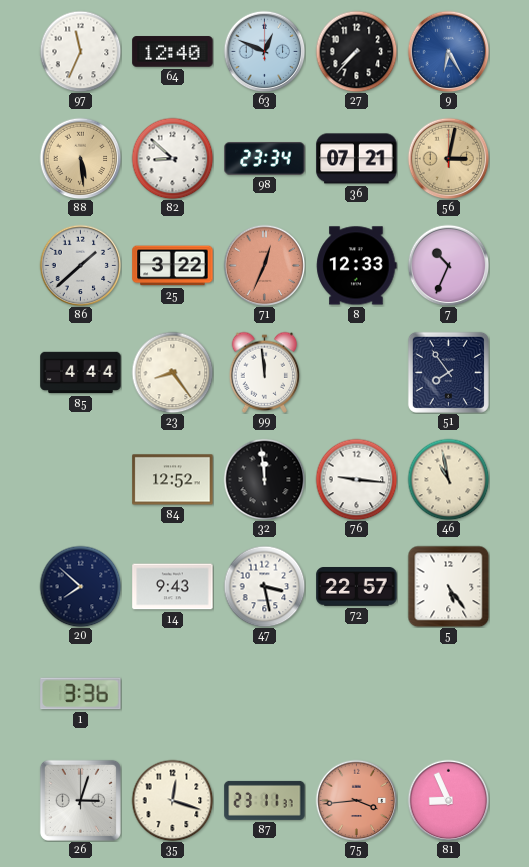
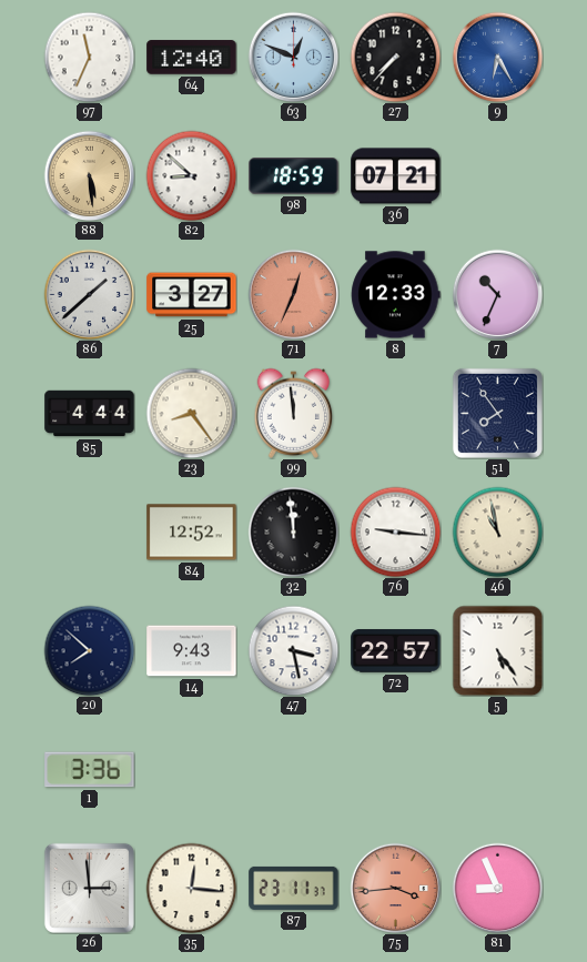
98: 23:34 -> 18:59
56: 3:02 -> none
25: 3:22 -> 3:27
26: 3:03 -> 2:59
35: 12:18 -> 12:16
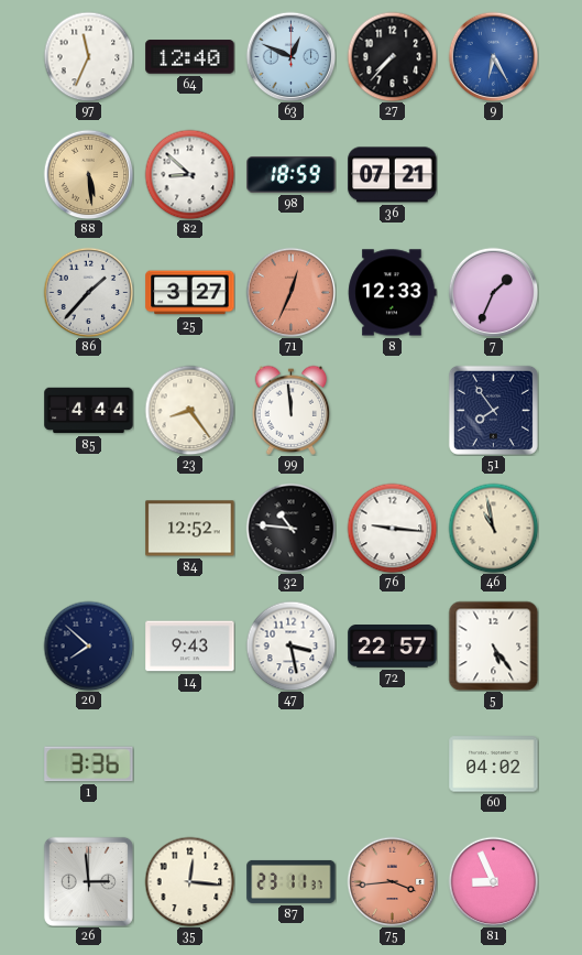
86: 1:38 -> 1:37
7: 10:34 -> 1:34
32: 11:59 -> 10:46
60: none -> 04:02
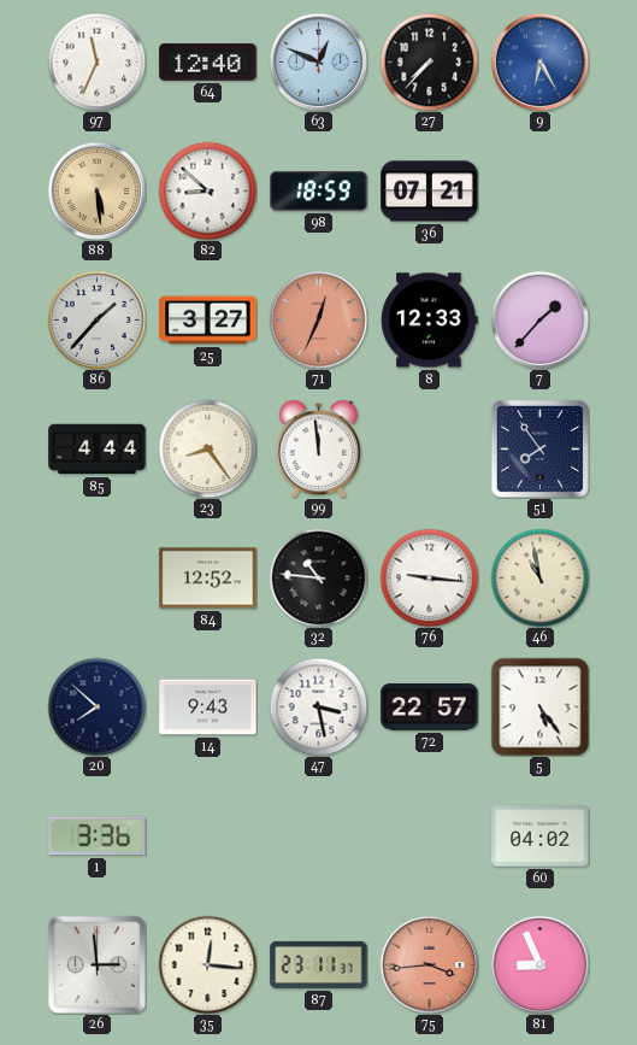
7: 1:34 -> 1:37
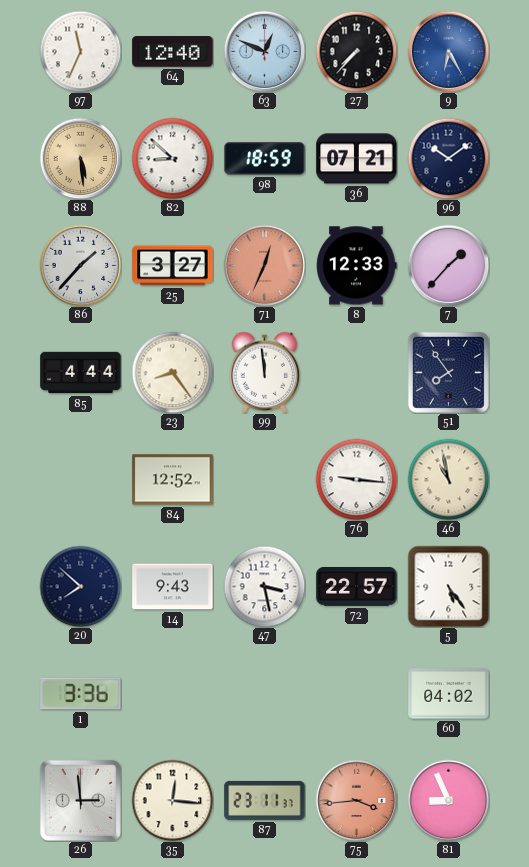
96: none -> 10:09
32: 10:46 -> none
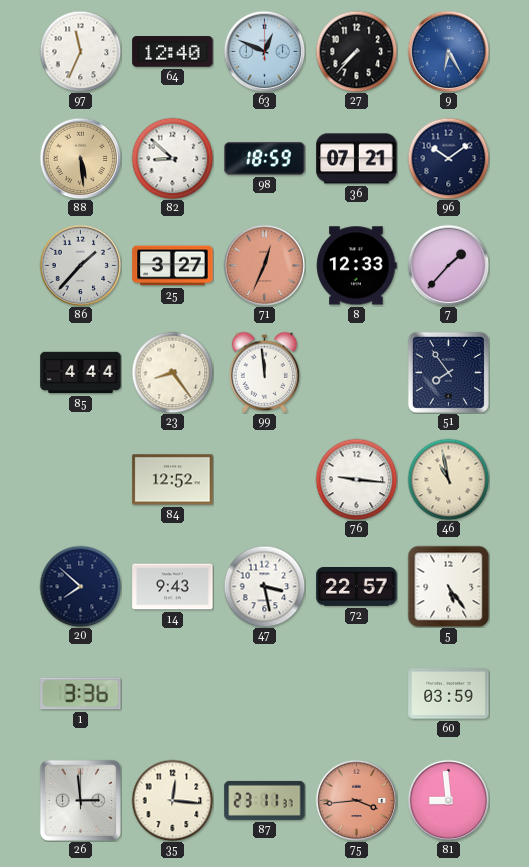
60: 04:02 -> 03:59
81: 8:56 -> 8:59
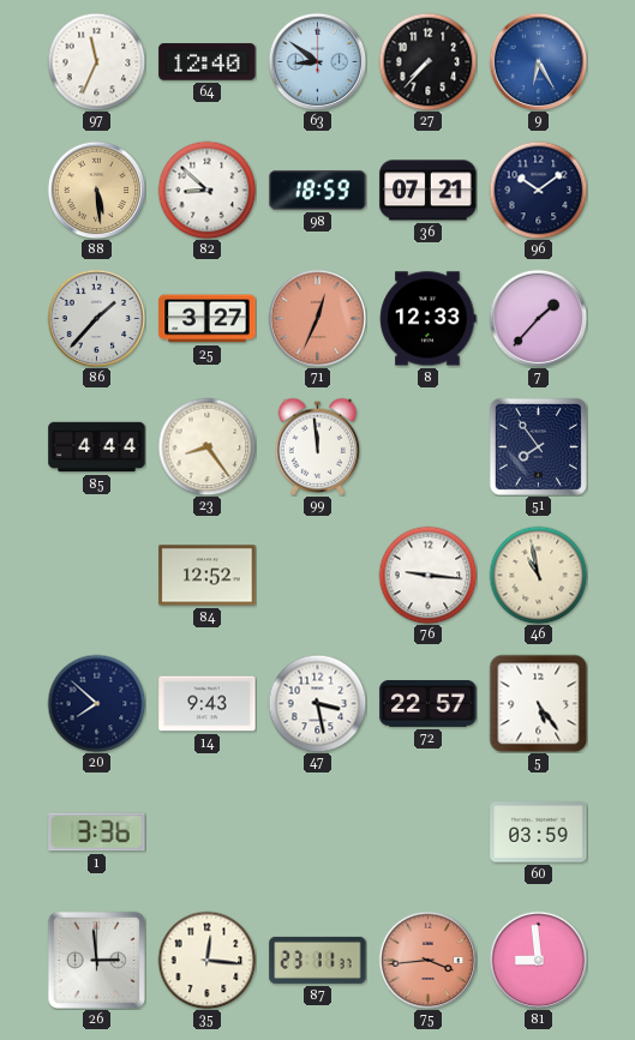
63: 12:49 -> 8:51
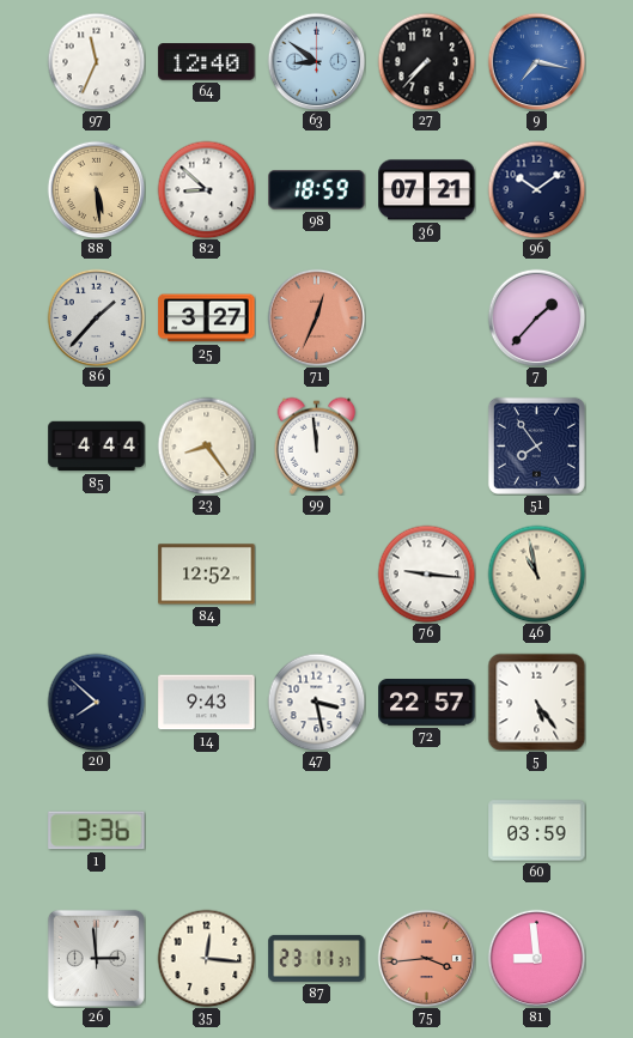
9: 6:25 -> 7:17
8: 12:33 -> none
